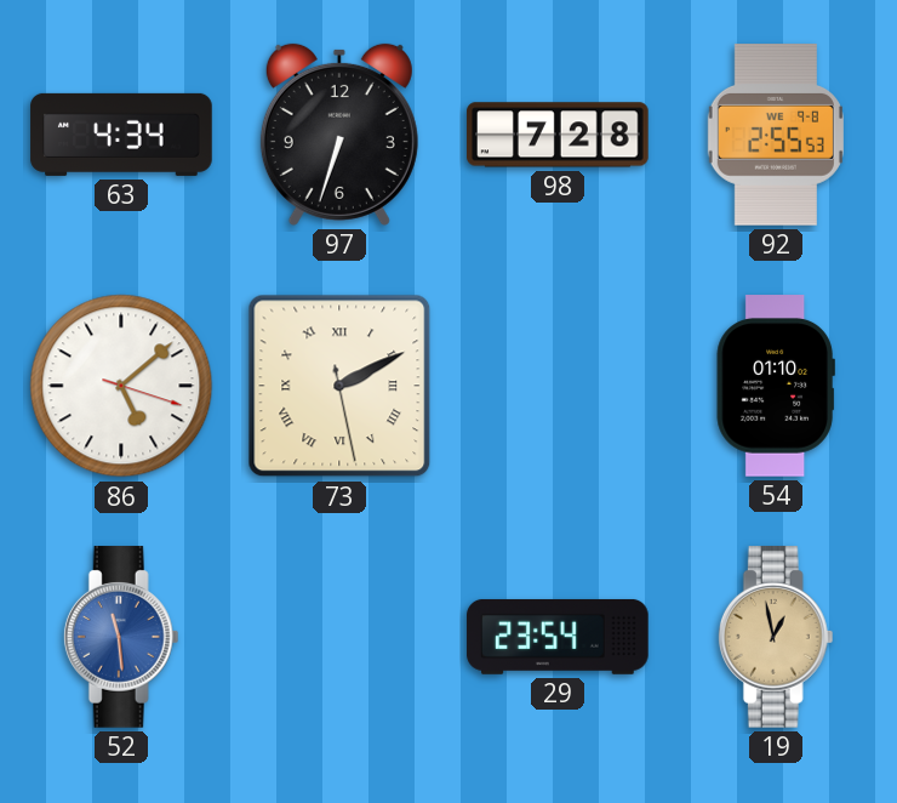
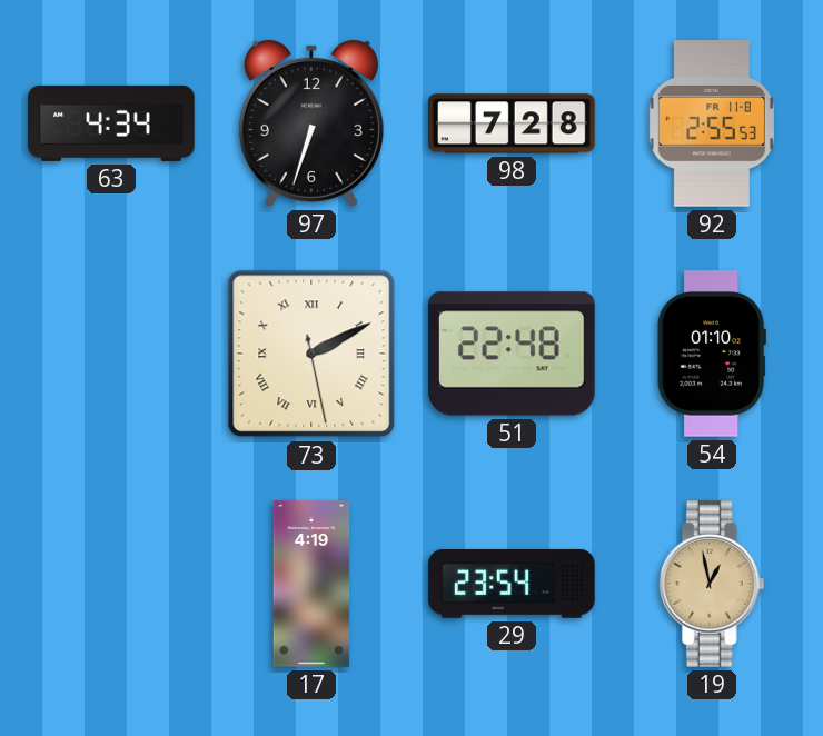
92 date: WE 9-8 -> FR 11-8
86: 5:08 -> none
51: none -> 22:48
52: 11:29 -> none
17: none -> 4:19
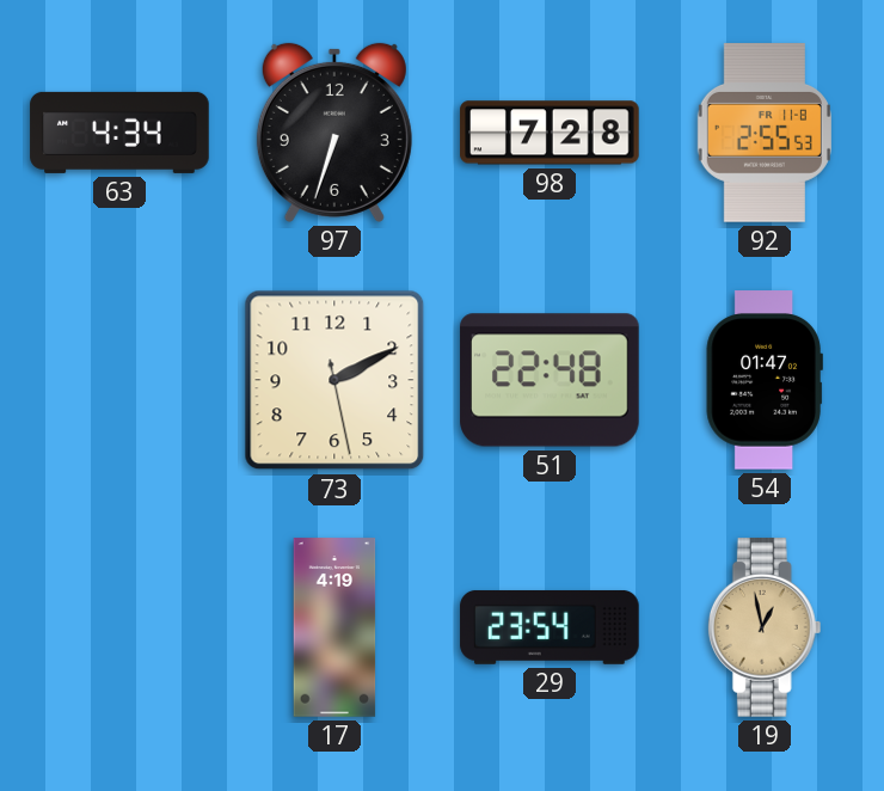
73 numerals: Roman -> Arabic
54: 01:10 -> 01:47
